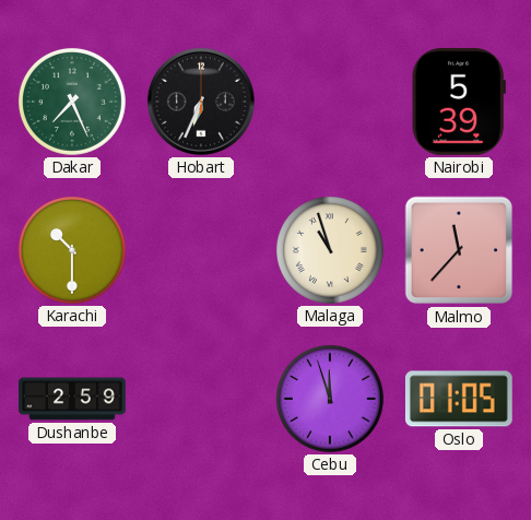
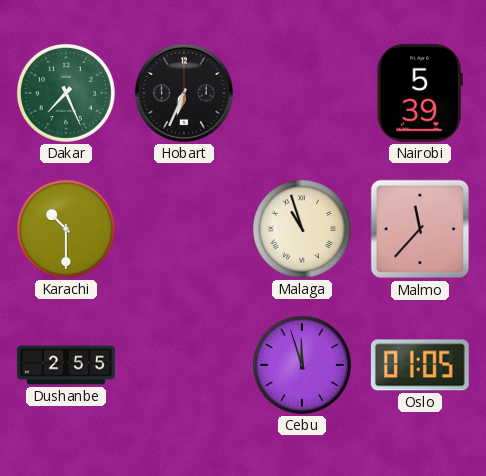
Dushanbe: 2:59 -> 2:55
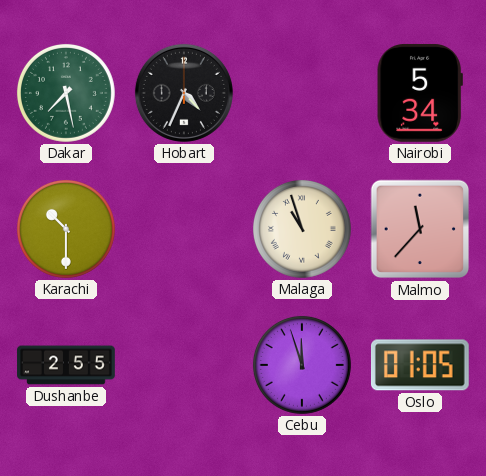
Dakar: 7:26 -> 7:28
Hobart: 6:34 -> 4:34
Nairobi: 5:39 -> 5:34
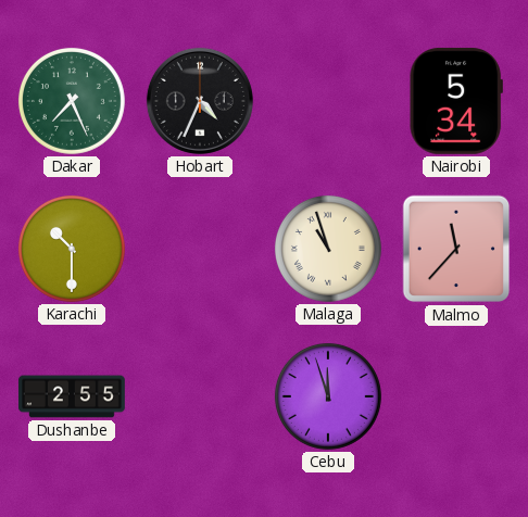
Dakar: 7:28 -> 7:26
Oslo: 01:05 -> none
